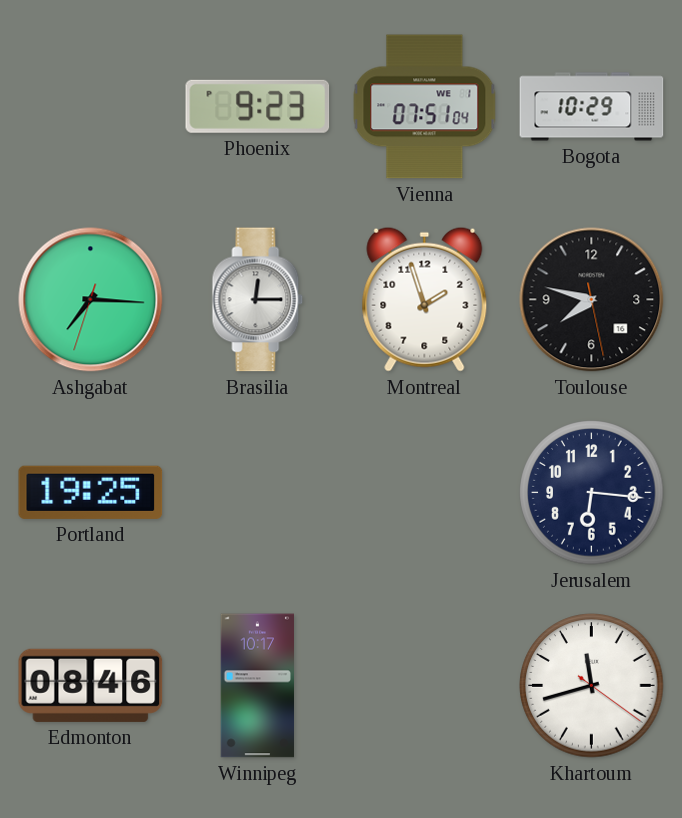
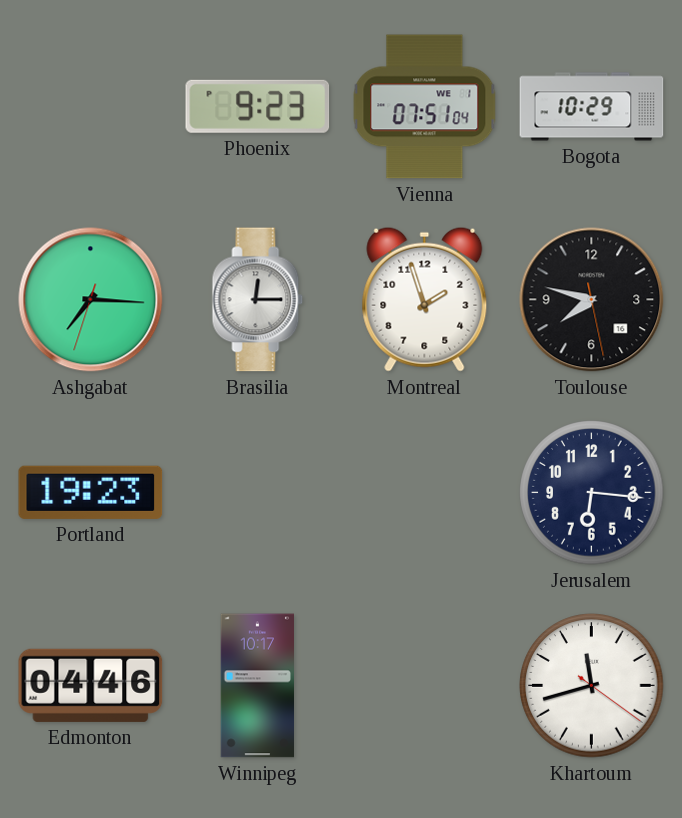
Portland: 19:25 -> 19:23
Edmonton: 08:46 -> 04:46
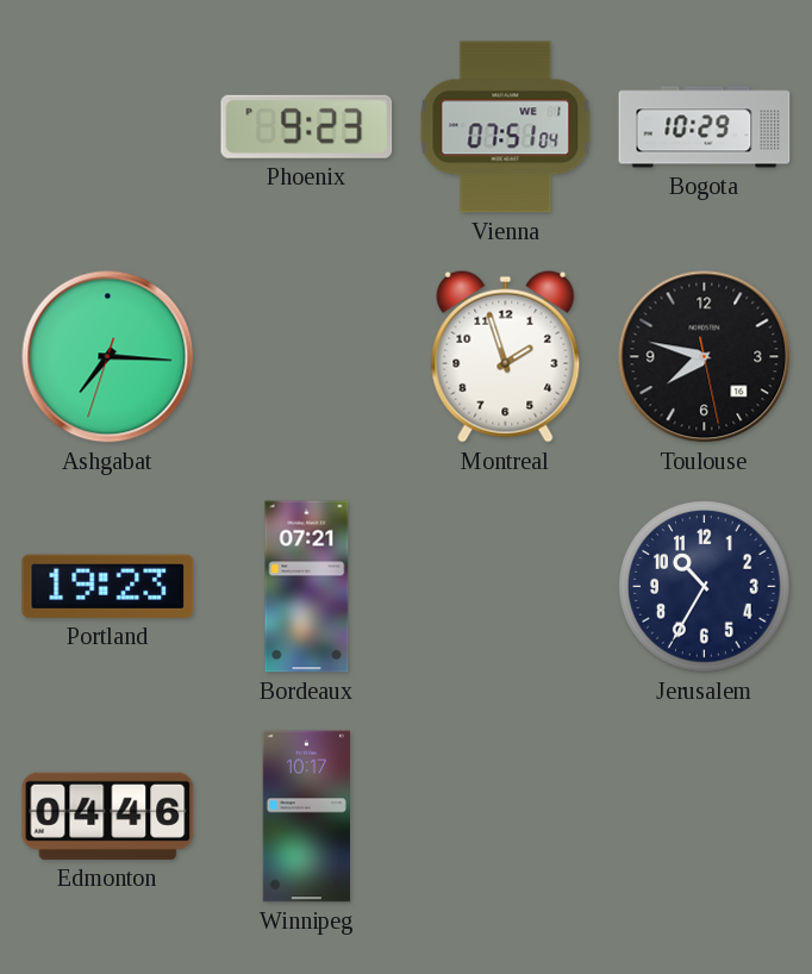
Brasilia: 12:15 -> none
Bordeaux: none -> 07:21
Jerusalem: 6:16 -> 10:35
Khartoum: 11:42 -> none
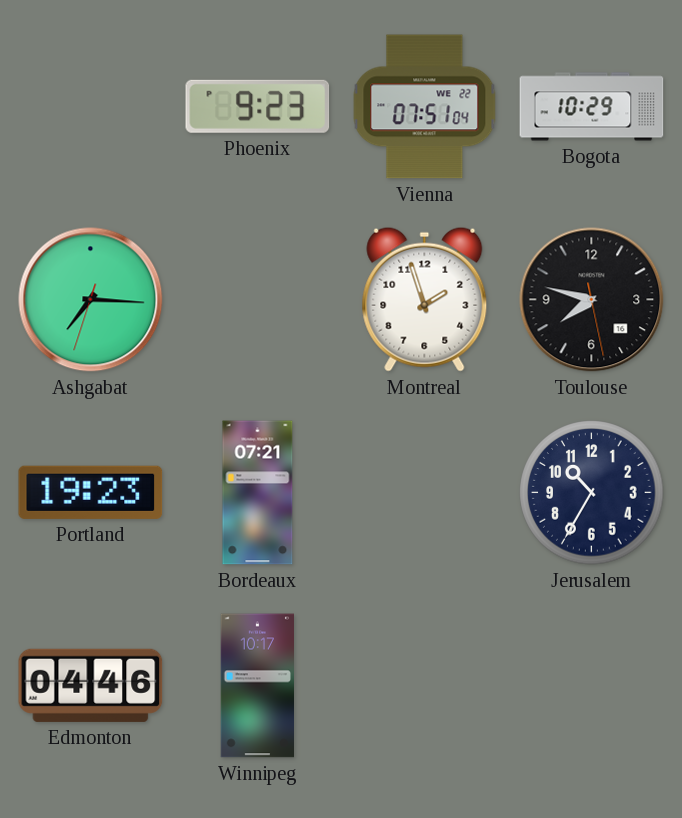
Vienna date: WE 1 -> WE 22
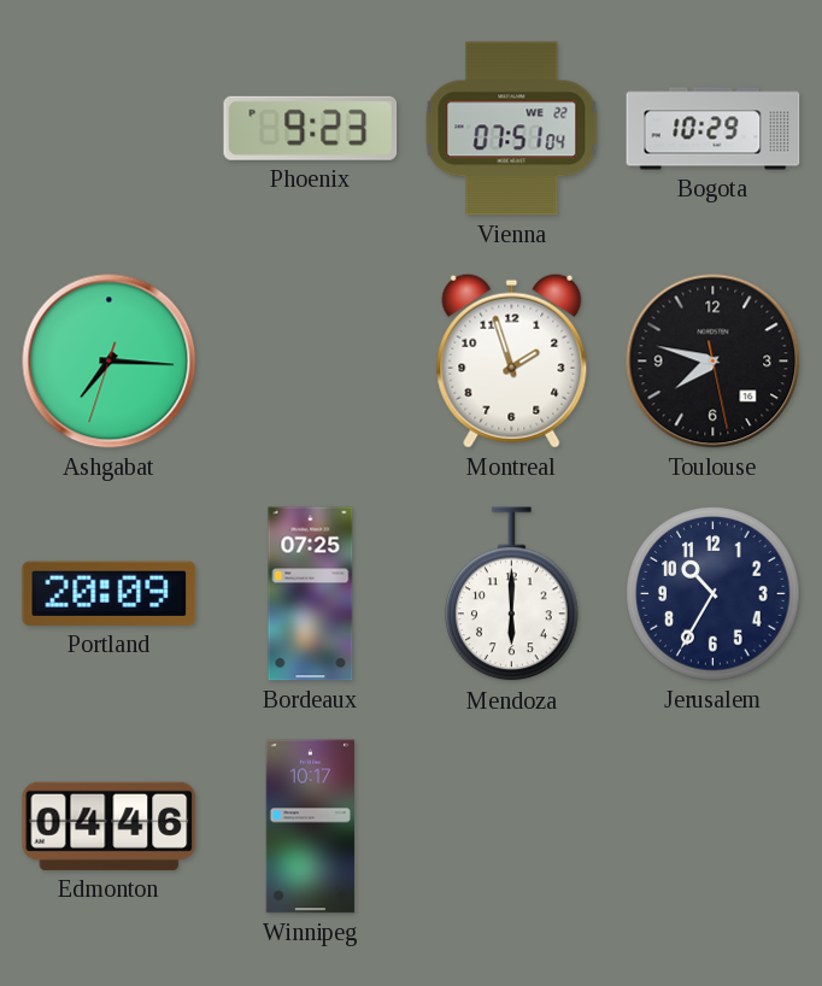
Portland: 19:23 -> 20:09
Bordeaux: 07:21 -> 07:25
Mendoza: none -> 6:00
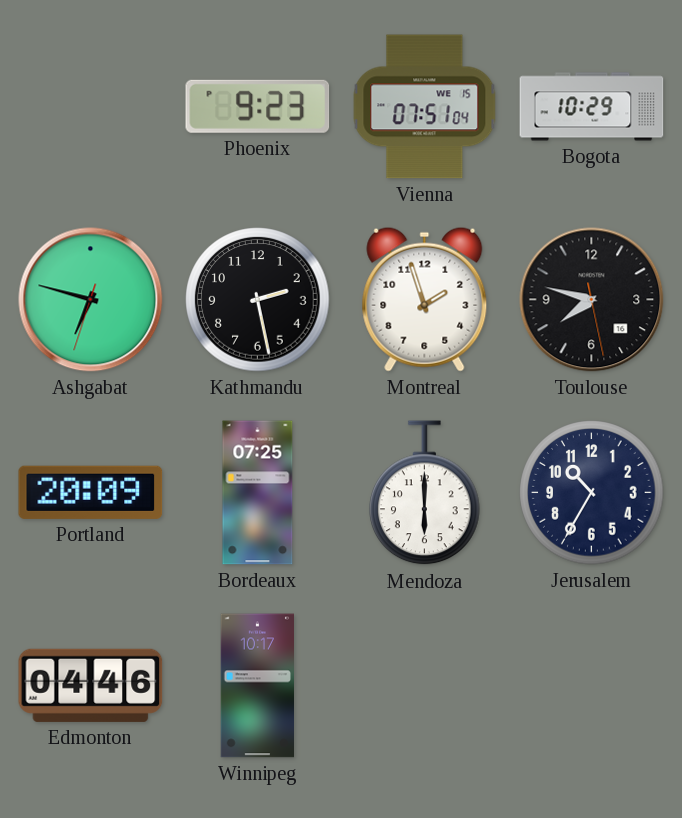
Vienna date: WE 22 -> WE 15
Ashgabat: 7:15 -> 6:47
Kathmandu: none -> 2:28
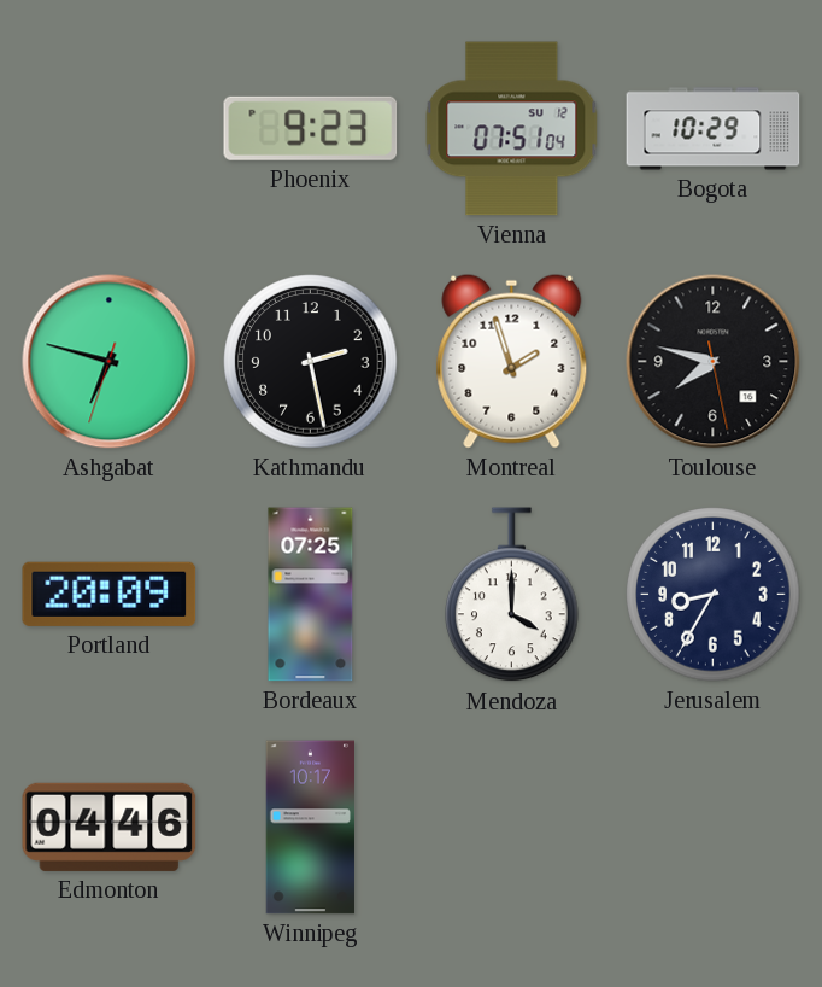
Vienna date: WE 15 -> SU 12
Mendoza: 6:00 -> 4:00
Jerusalem: 10:35 -> 8:35
